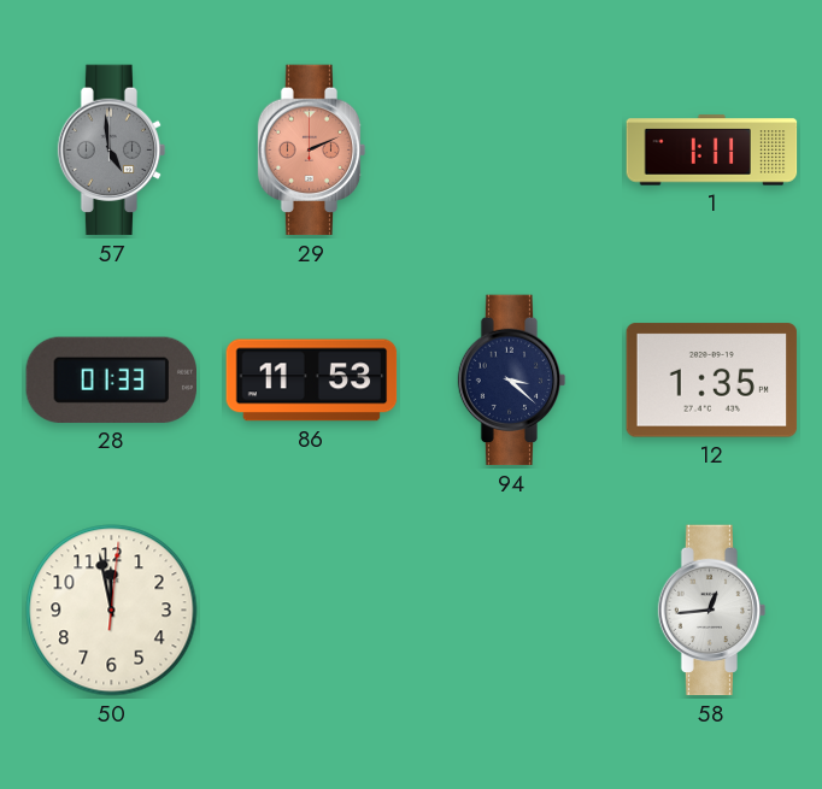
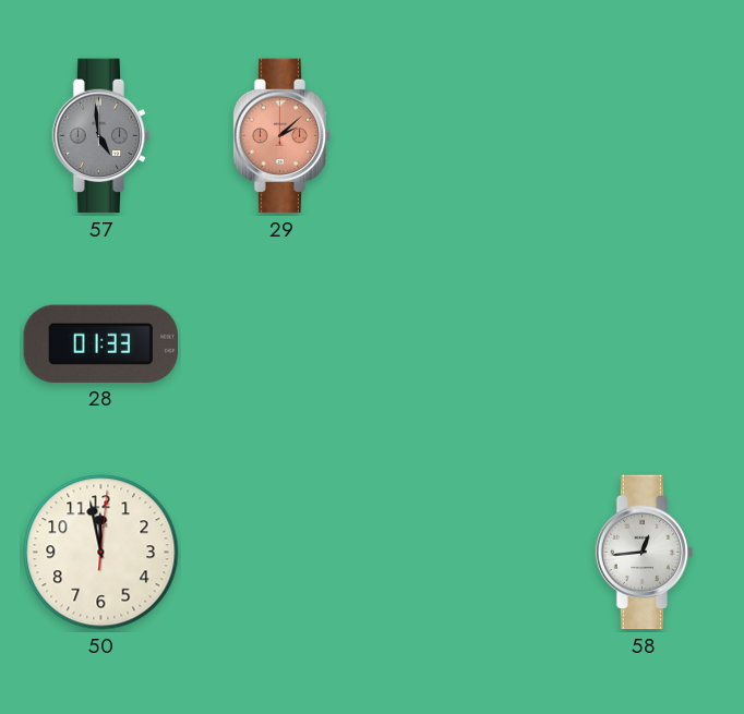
29: 2:11 -> 2:08
1: 1:11 -> none
86: 11:53 -> none
94: 3:22 -> none
12: 1:35 -> none
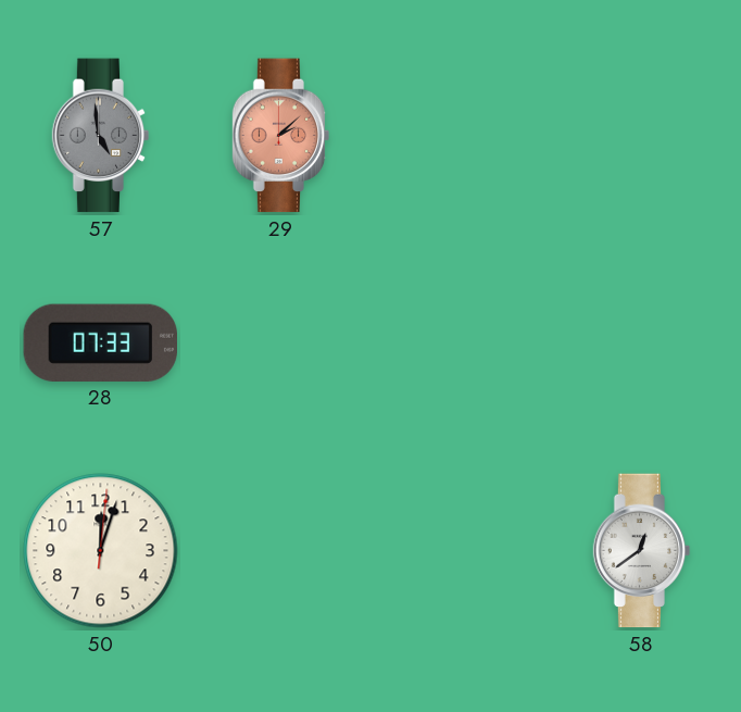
28: 01:33 -> 07:33
50: 11:58 -> 12:03
58: 12:44 -> 12:39
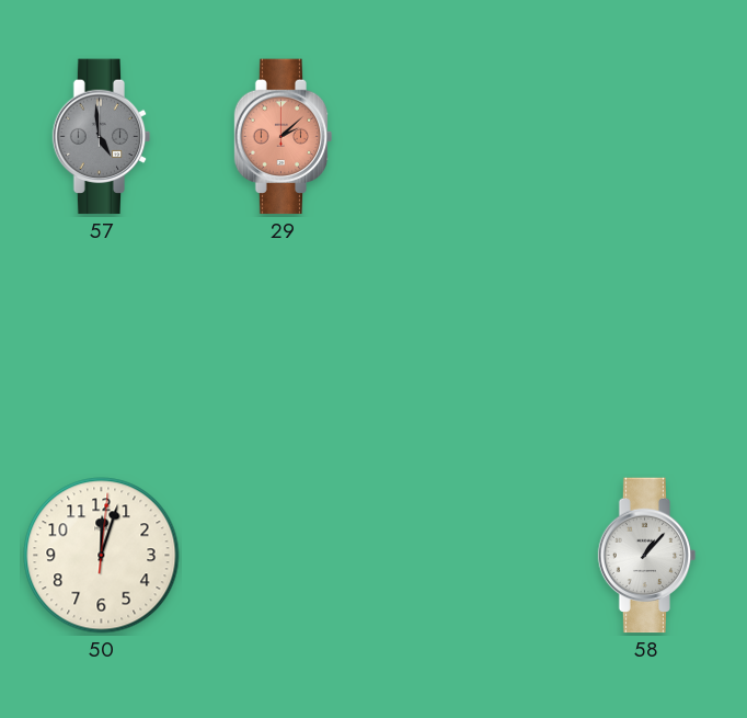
28: 07:33 -> none
58: 12:39 -> 1:07
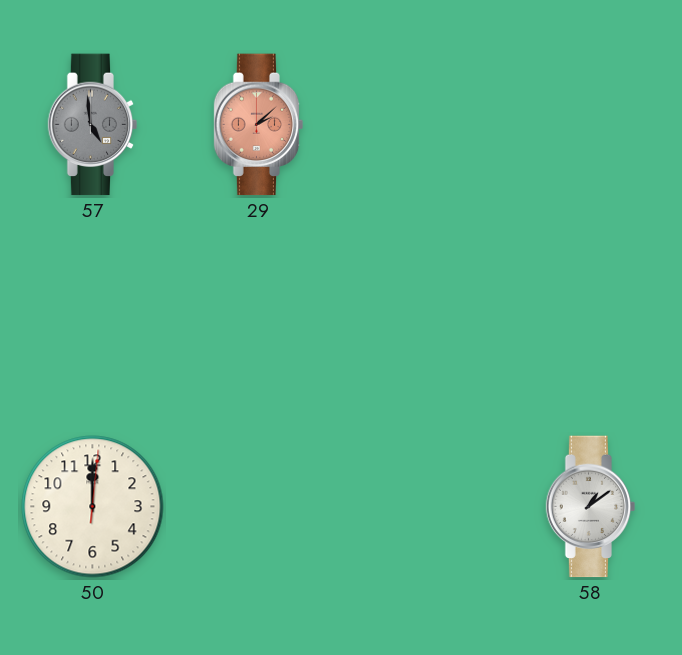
50: 12:03 -> 12:00
58: 1:07 -> 1:09
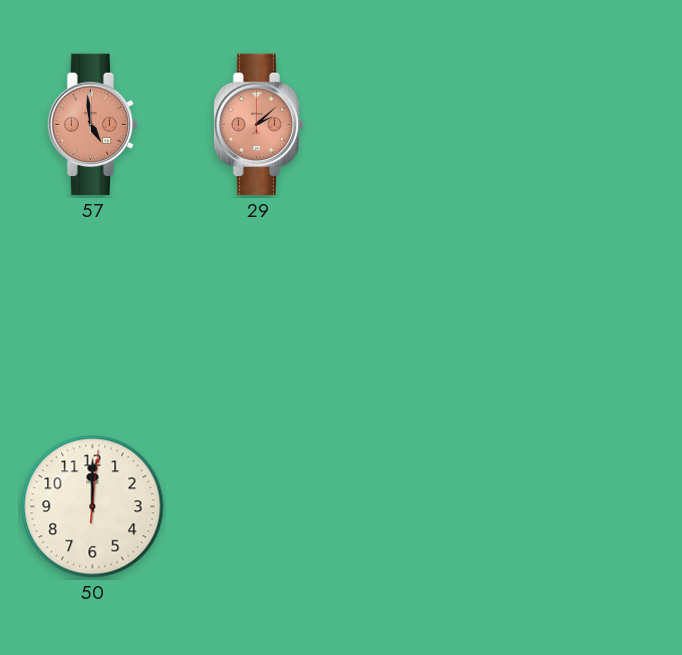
57 dial: grey -> salmon
58: 1:09 -> none
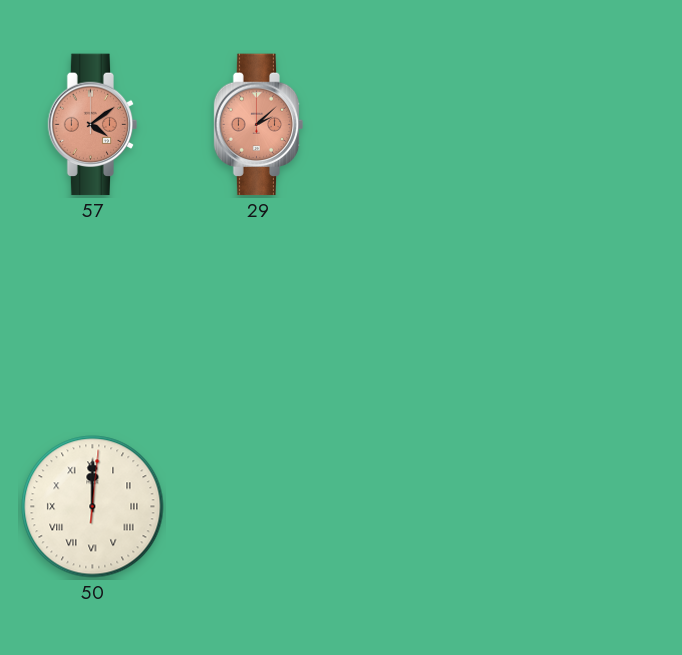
57: 4:59 -> 4:09
50 numerals: Arabic -> Roman
